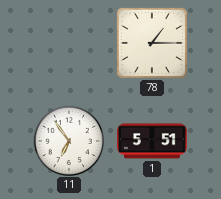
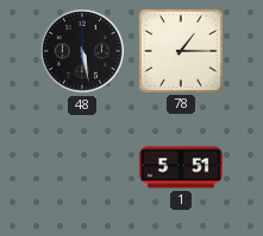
48: none -> 5:28
11: 6:54 -> none
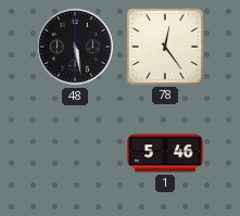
78: 1:15 -> 12:24
1: 5:51 -> 5:46
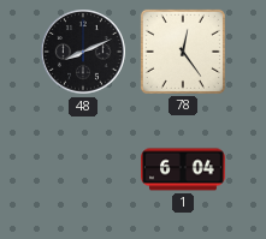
48: 5:28 -> 8:11
1: 5:46 -> 6:04
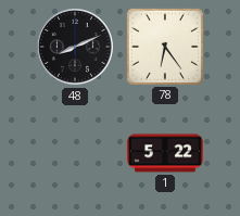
78: 12:24 -> 6:24
1: 6:04 -> 5:22
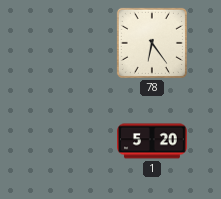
48: 8:11 -> none
1: 5:22 -> 5:20
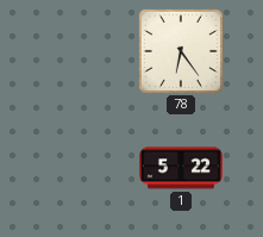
1: 5:20 -> 5:22
